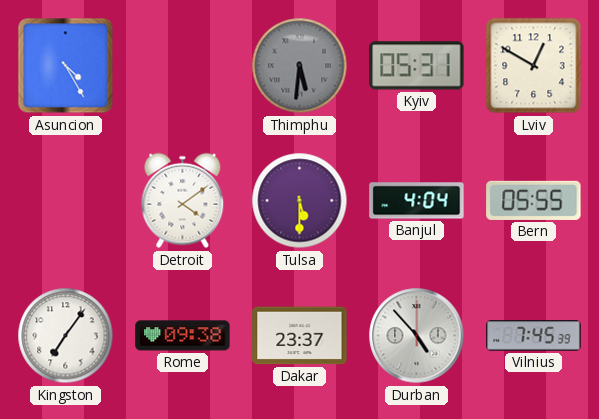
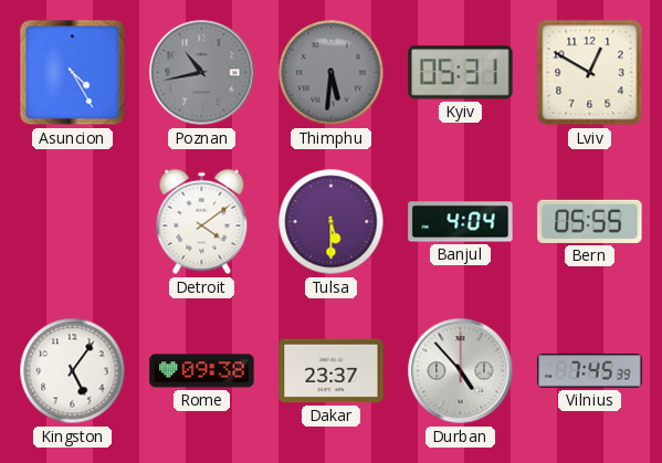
Poznan: none -> 10:43
Kingston: 7:06 -> 5:06
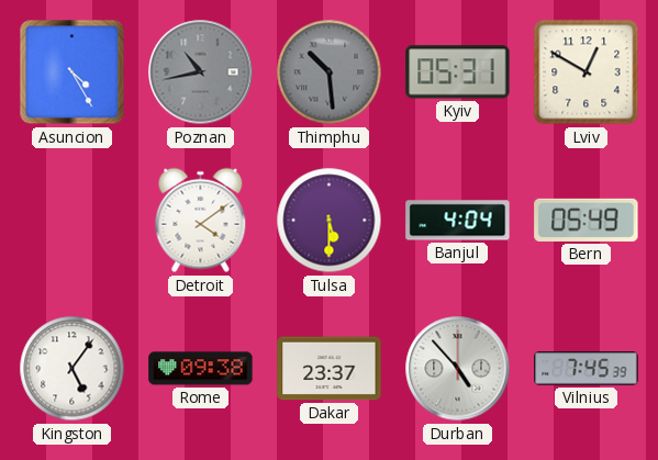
Thimphu: 5:31 -> 10:29
Bern: 05:55 -> 05:49
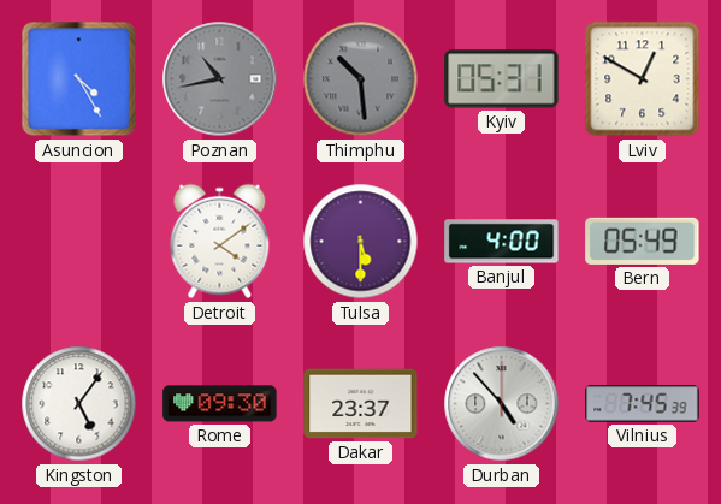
Banjul: 4:04 -> 4:00
Rome: 09:38 -> 09:30
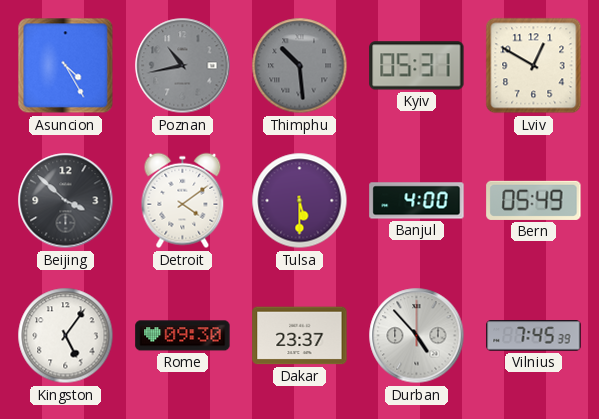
Beijing: none -> 3:52
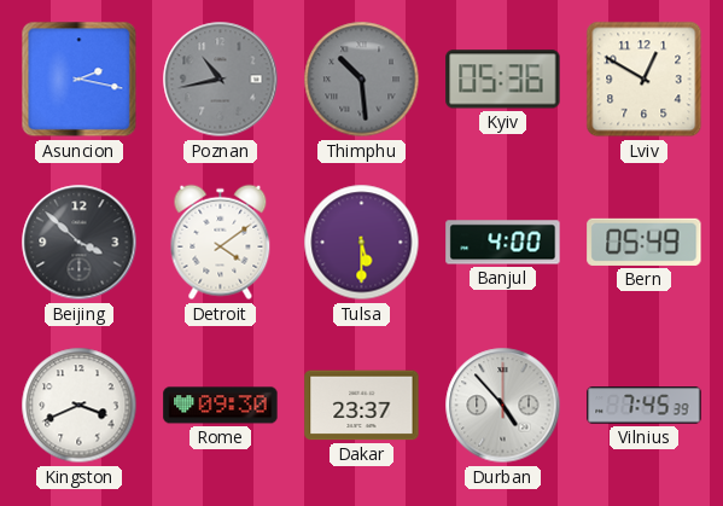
Asuncion: 4:25 -> 2:17
Kyiv: 05:31 -> 05:36
Kingston: 5:06 -> 3:41
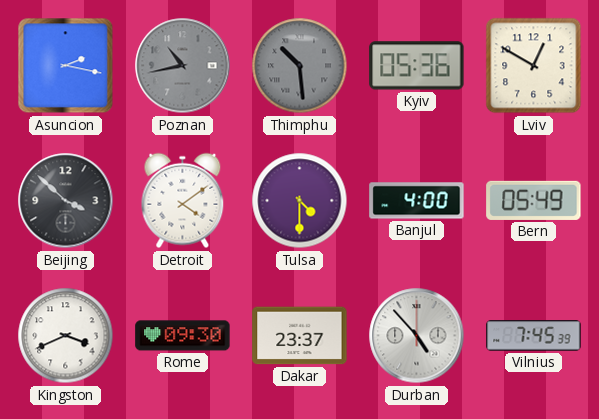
Tulsa: 5:30 -> 4:30
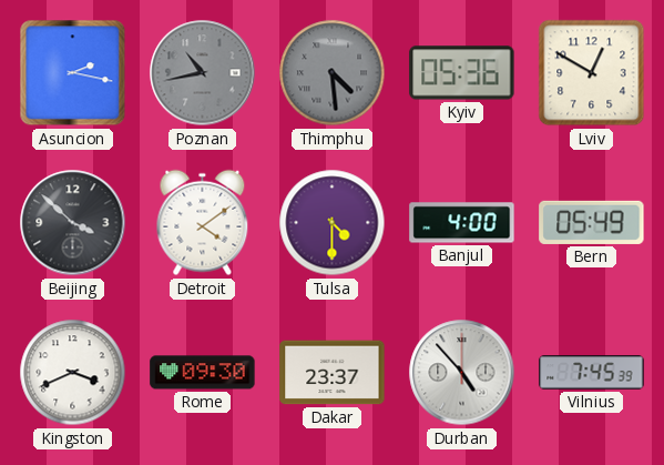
Thimphu: 10:29 -> 4:29
